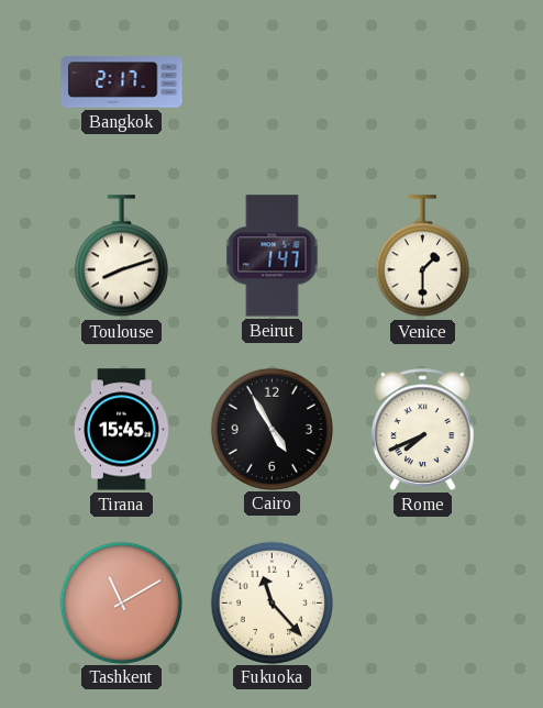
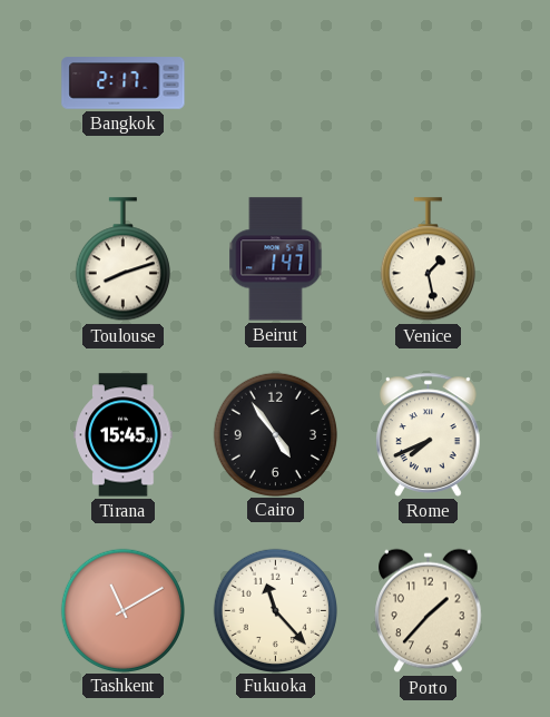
Venice: 1:30 -> 1:28
Cairo: 4:55 -> 4:54
Porto: none -> 1:37
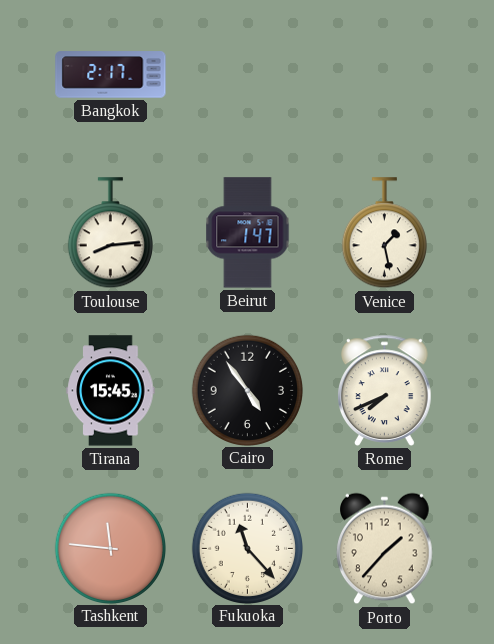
Toulouse: 8:12 -> 8:14
Tashkent: 11:10 -> 11:46
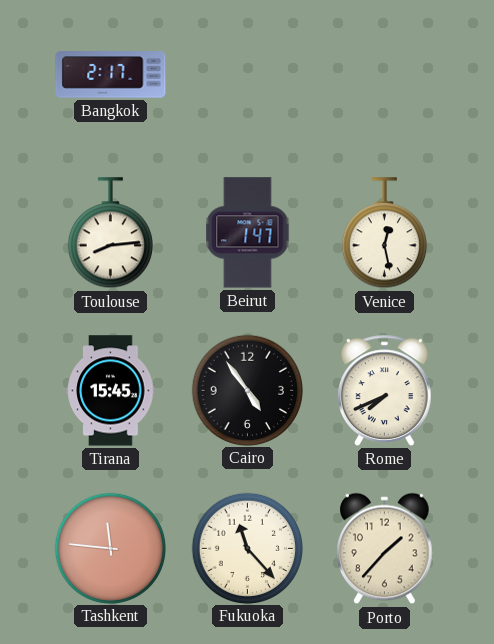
Venice: 1:28 -> 12:28
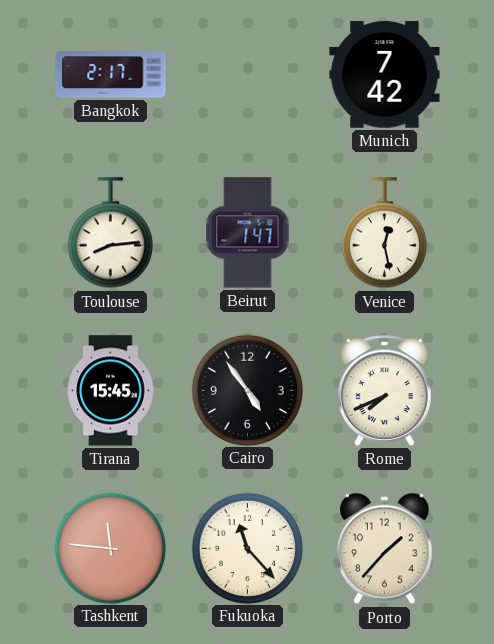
Munich: none -> 7:42
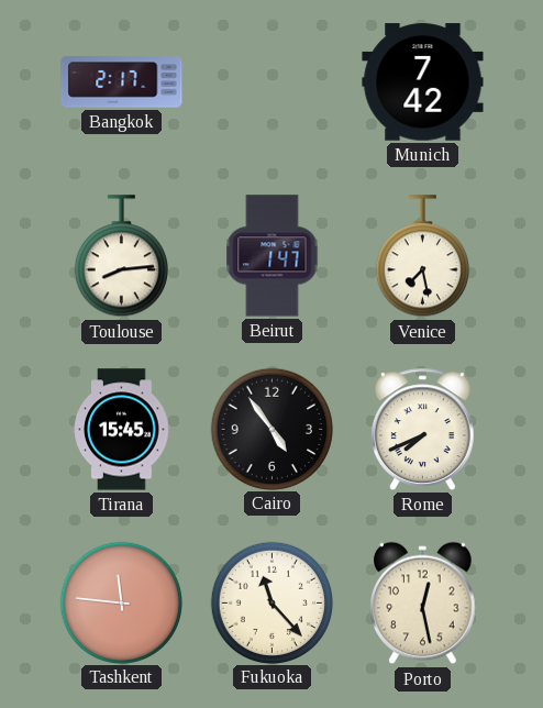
Venice: 12:28 -> 7:28
Porto: 1:37 -> 12:28
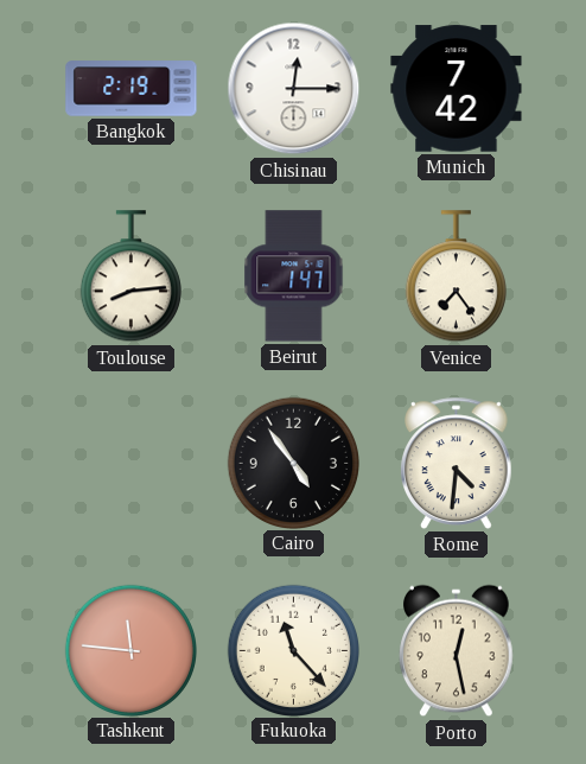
Bangkok: 2:17 -> 2:19
Chisinau: none -> 12:15
Venice: 7:28 -> 7:24
Tirana: 15:45 -> none
Rome: 7:41 -> 4:31
